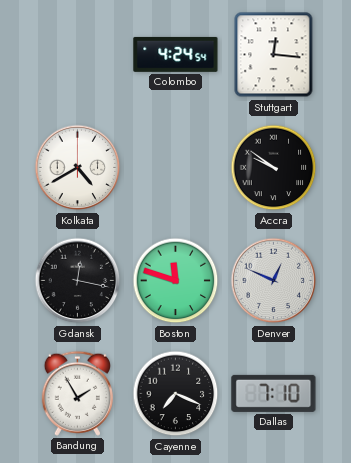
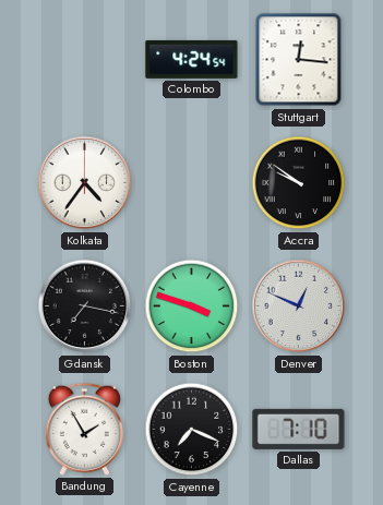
Kolkata: 4:40 -> 4:36
Gdansk: 12:17 -> 7:17
Boston: 11:48 -> 3:48
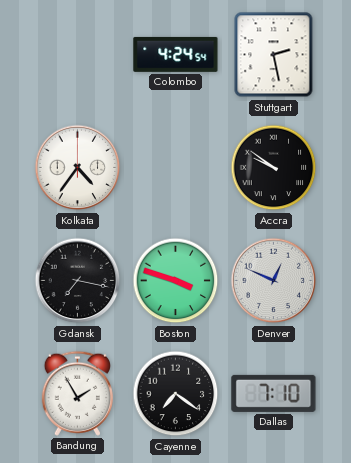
Stuttgart: 12:16 -> 2:28
Cayenne: 7:19 -> 7:21
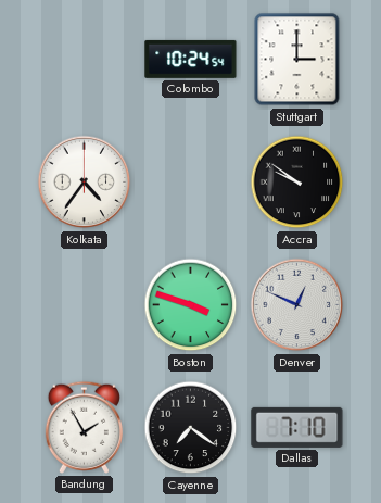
Colombo: 4:24 -> 10:24
Stuttgart: 2:28 -> 3:00
Gdansk: 7:17 -> none
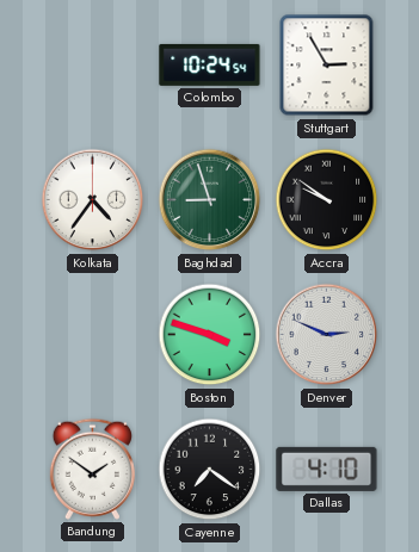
Stuttgart: 3:00 -> 2:55
Baghdad: none -> 8:57
Denver: 12:49 -> 2:49
Bandung: 1:55 -> 1:51
Dallas: 7:10 -> 4:10
